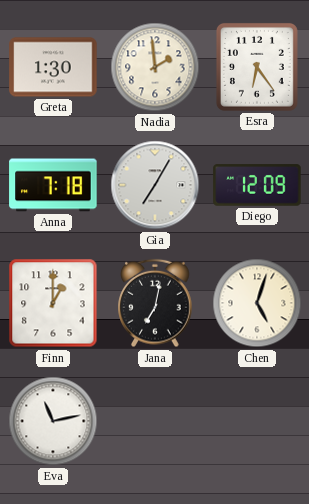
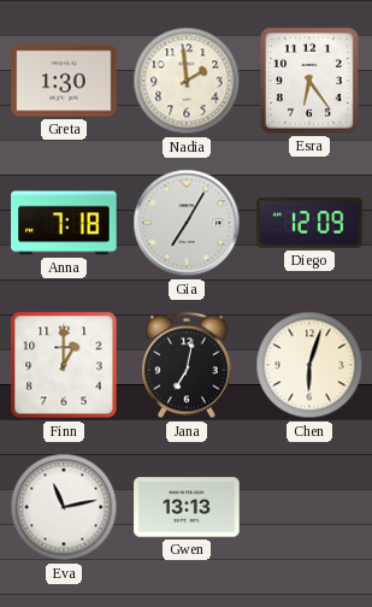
Chen: 5:03 -> 6:03
Gwen: none -> 13:13
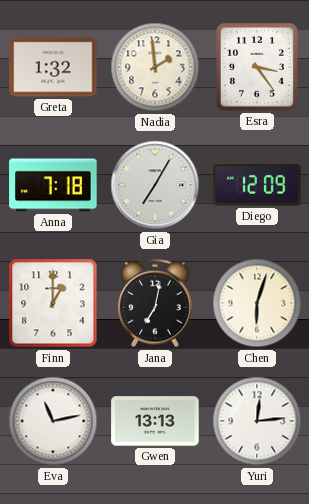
Greta: 1:30 -> 1:32
Esra: 6:24 -> 3:24
Yuri: none -> 12:14
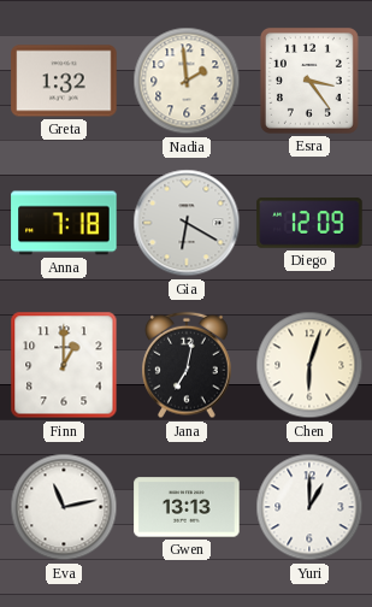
Gia: 7:05 -> 6:20
Yuri: 12:14 -> 1:00
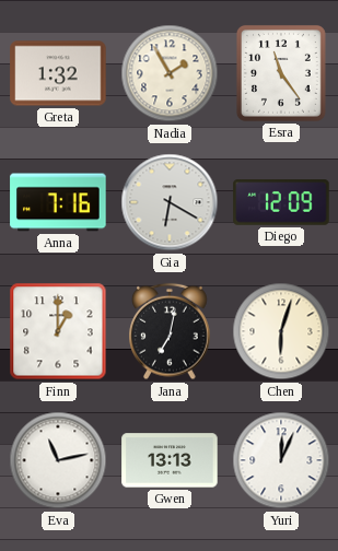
Nadia: 1:59 -> 1:55
Esra: 3:24 -> 11:24
Anna: 7:18 -> 7:16
Yuri: 1:00 -> 12:04
